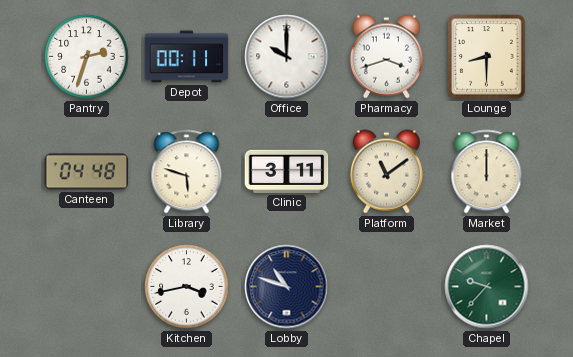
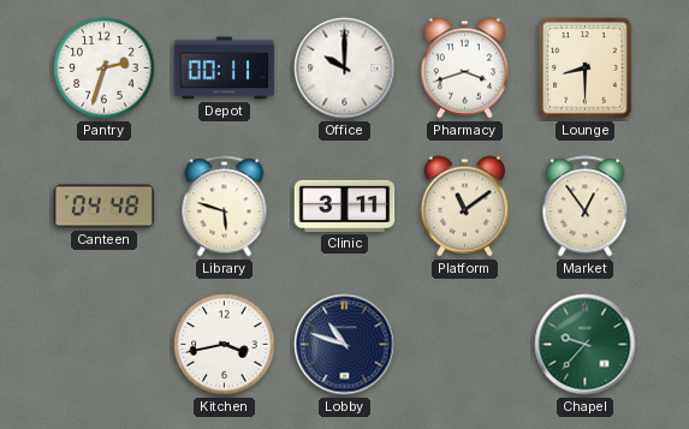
Market: 12:00 -> 12:54
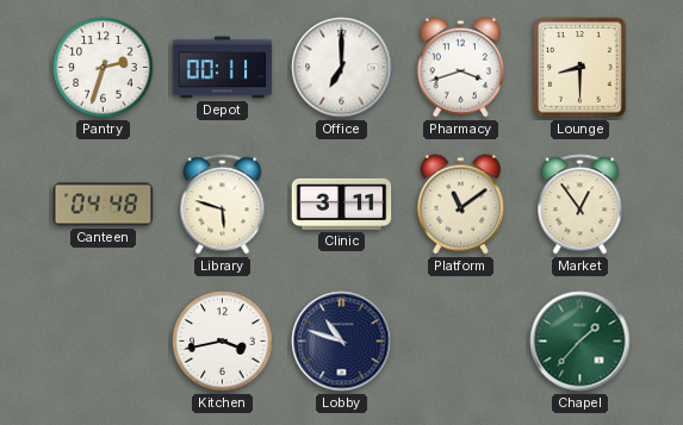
Office: 10:00 -> 7:00
Chapel: 9:37 -> 1:37
